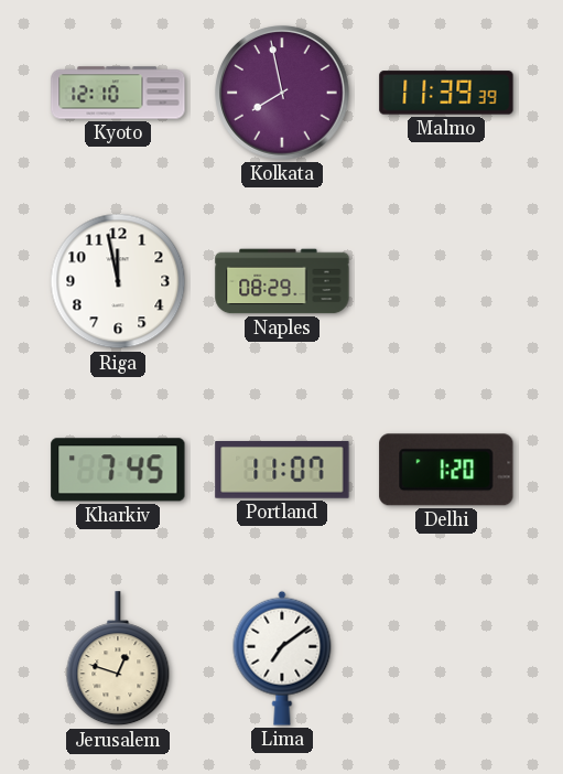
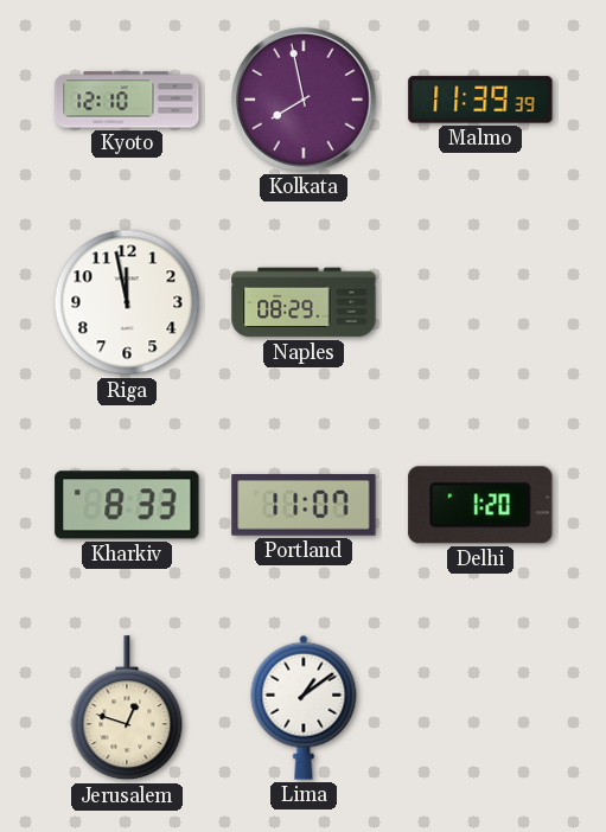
Kharkiv: 7:45 -> 8:33
Lima: 7:09 -> 1:09
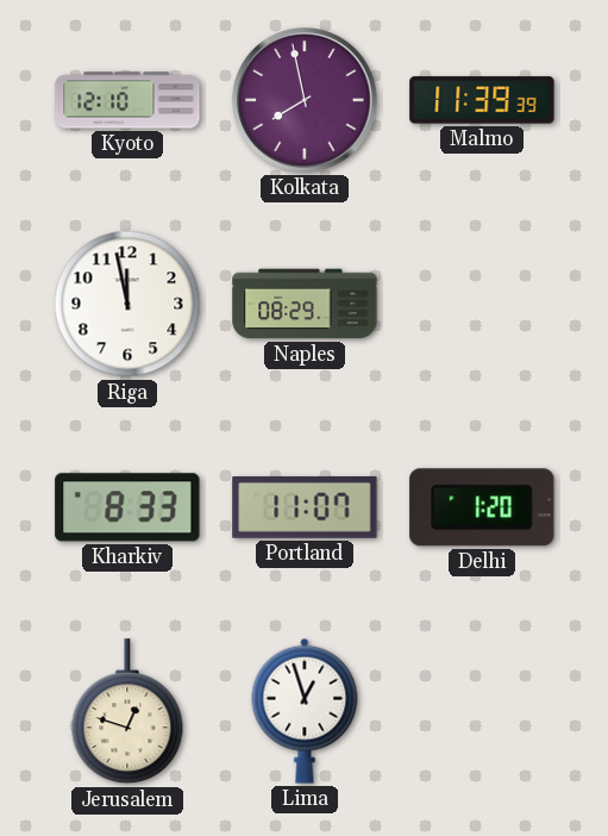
Lima: 1:09 -> 12:57
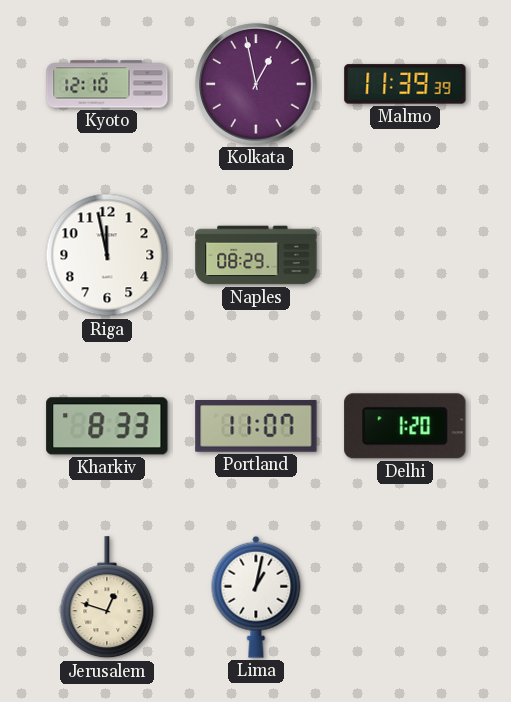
Kolkata: 7:58 -> 12:58
Lima: 12:57 -> 1:02
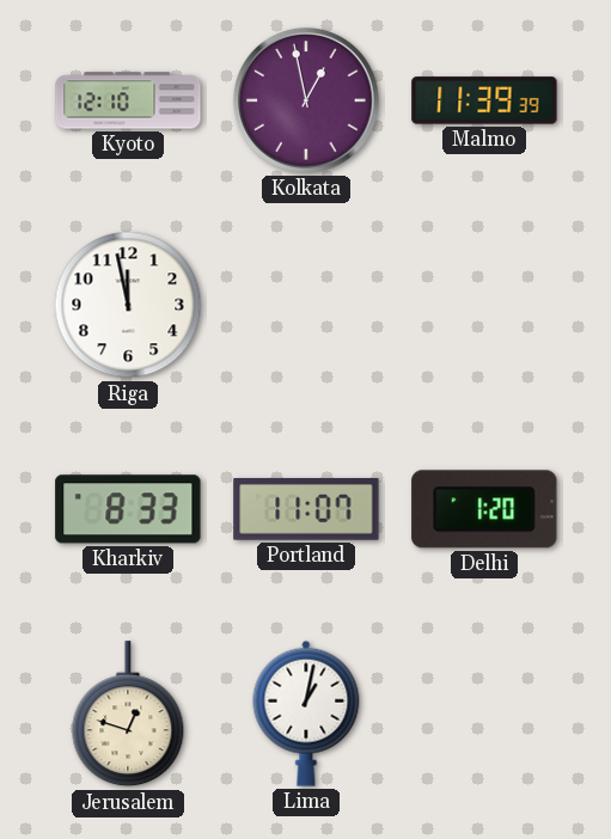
Naples: 08:29 -> none
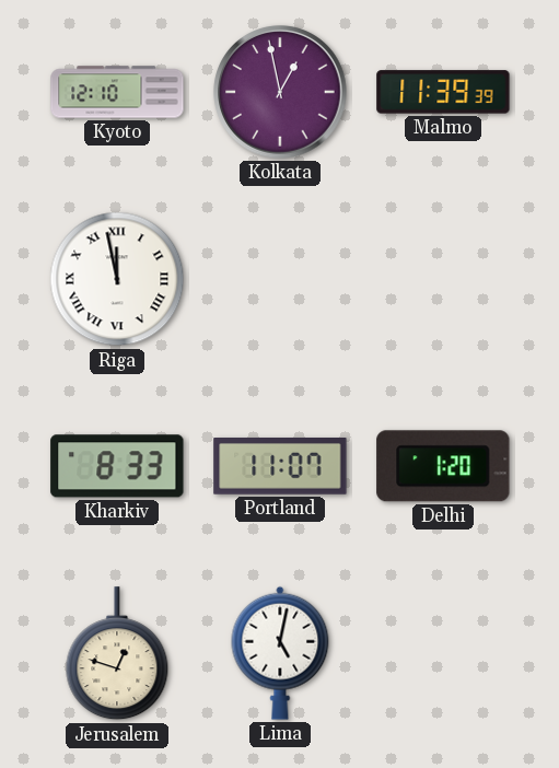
Riga numerals: Arabic -> Roman
Lima: 1:02 -> 5:02
